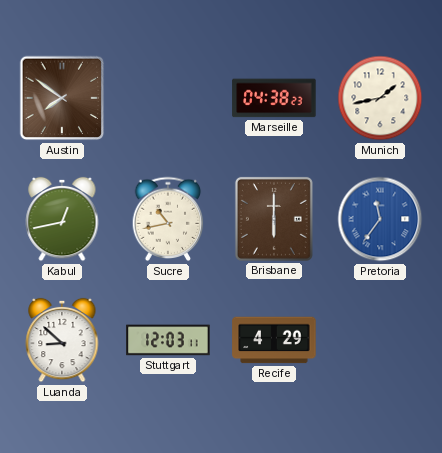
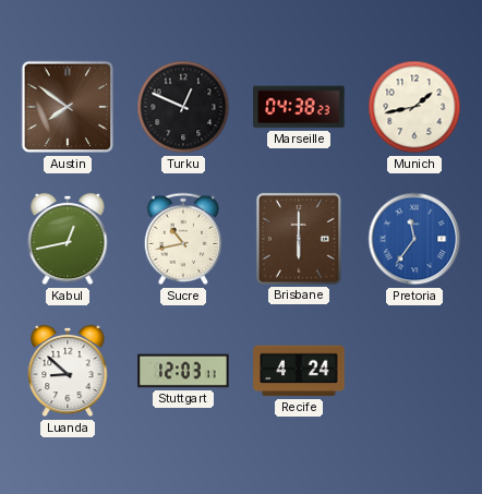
Turku: none -> 12:49
Recife: 4:29 -> 4:24
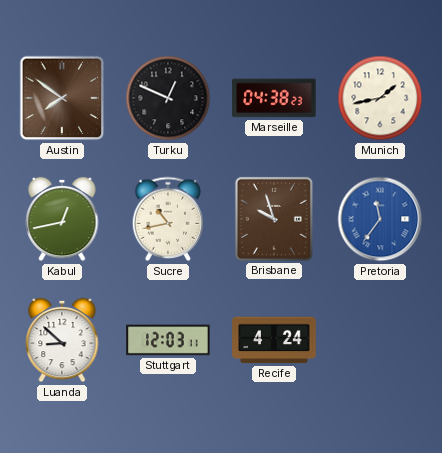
Brisbane: 6:00 -> 9:57
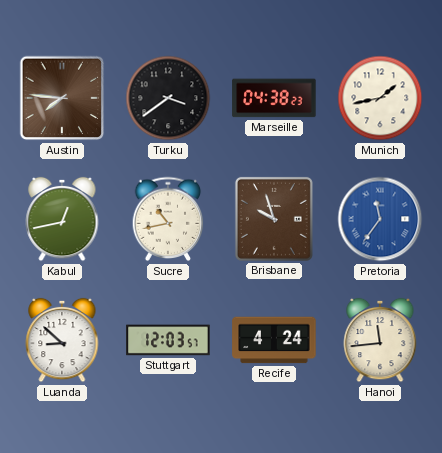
Austin: 7:51 -> 7:46
Turku: 12:49 -> 3:39
Stuttgart: 12:03:11 -> 12:03:57
Hanoi: none -> 11:44
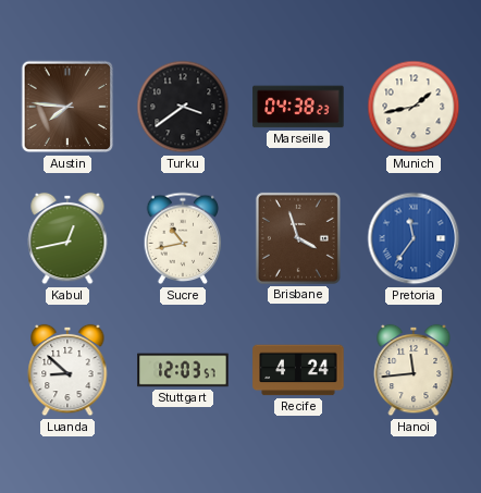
Brisbane: 9:57 -> 3:57
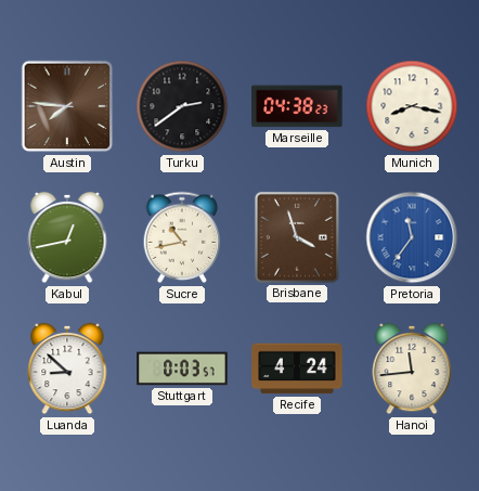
Turku: 3:39 -> 2:39
Munich: 1:43 -> 8:17
Stuttgart: 12:03 -> 0:03
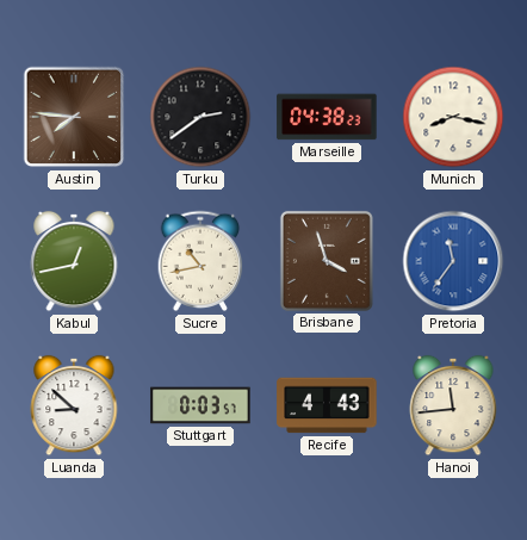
Recife: 4:24 -> 4:43
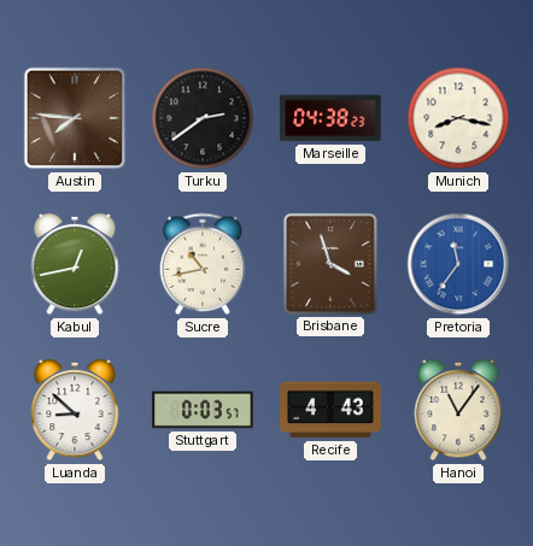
Hanoi: 11:44 -> 11:06
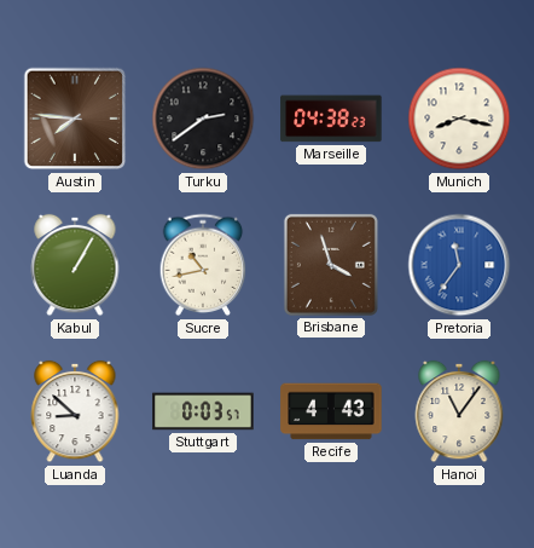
Kabul: 12:43 -> 1:05
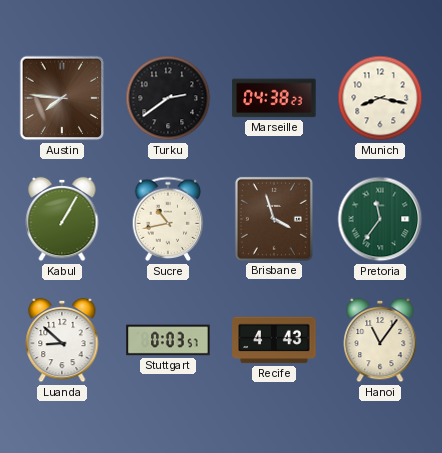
Pretoria dial: blue -> green
